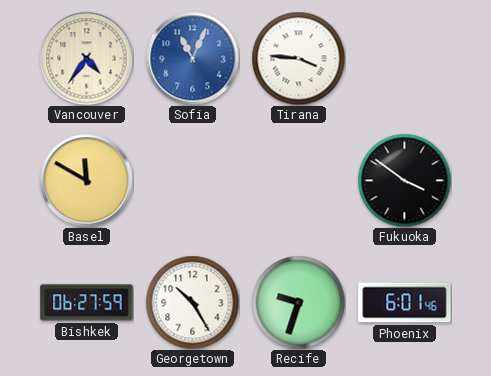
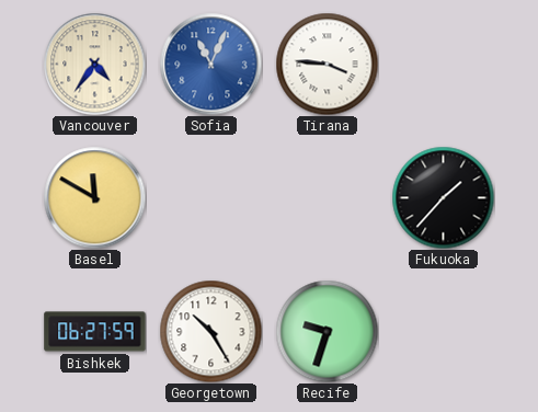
Fukuoka: 3:51 -> 1:37
Phoenix: 6:01 -> none
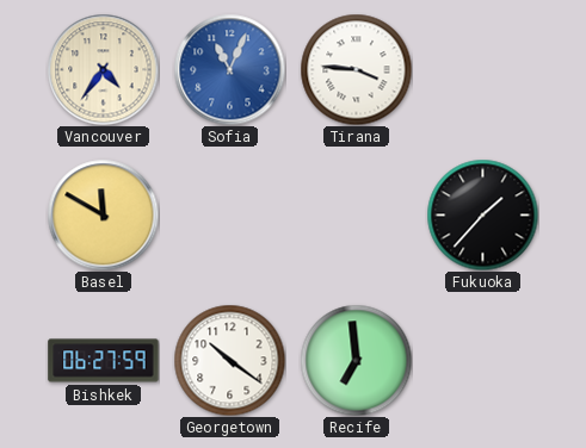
Georgetown: 10:25 -> 10:21
Recife: 9:33 -> 6:59
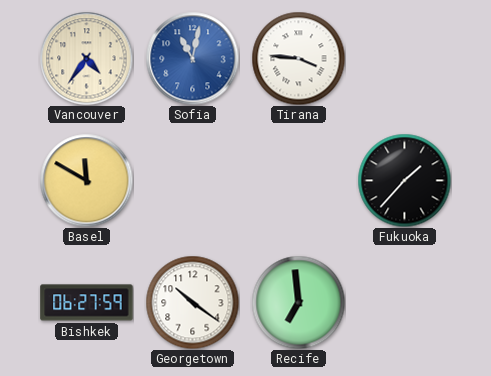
Sofia: 11:04 -> 11:02
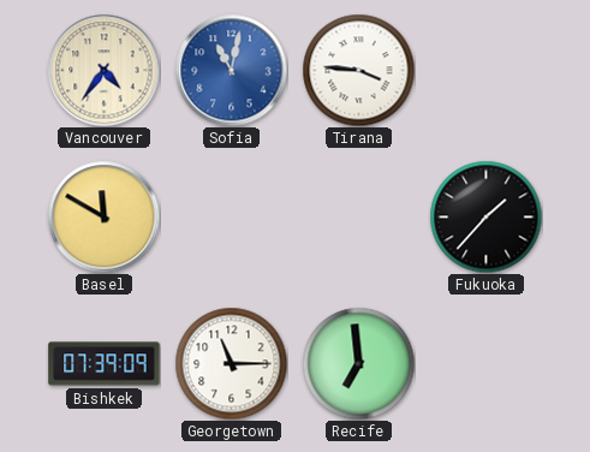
Bishkek: 06:27 -> 07:39
Georgetown: 10:21 -> 11:15
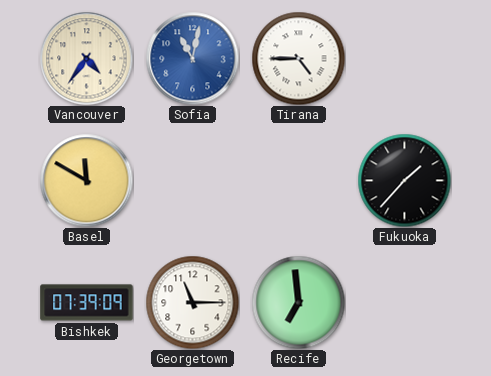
Tirana: 3:46 -> 4:45
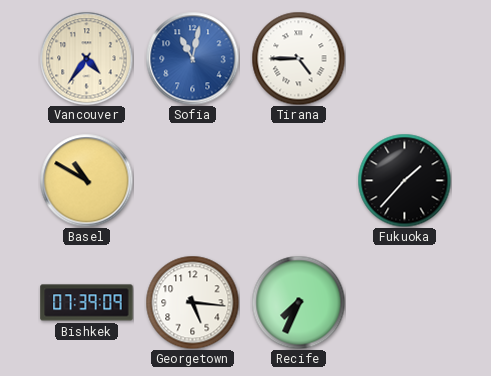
Basel: 11:50 -> 10:50
Georgetown: 11:15 -> 5:16
Recife: 6:59 -> 7:34
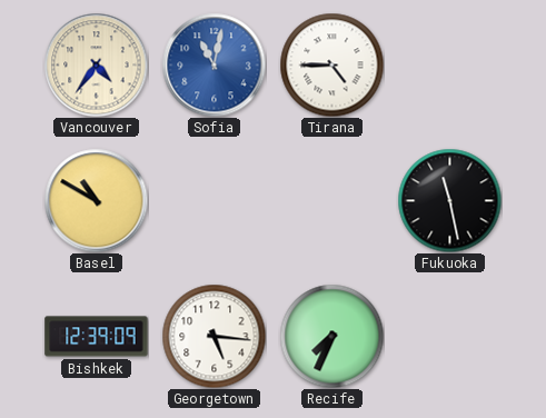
Fukuoka: 1:37 -> 11:28
Bishkek: 07:39 -> 12:39
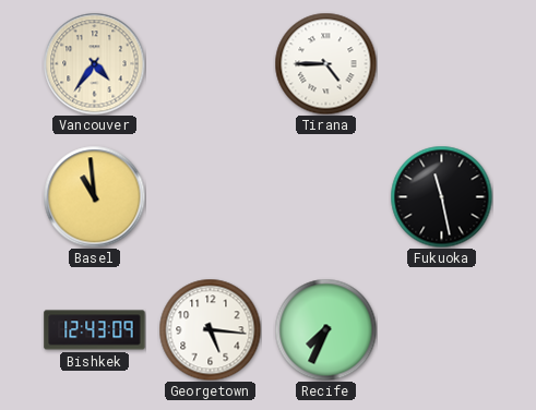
Sofia: 11:02 -> none
Basel: 10:50 -> 10:59
Bishkek: 12:39 -> 12:43
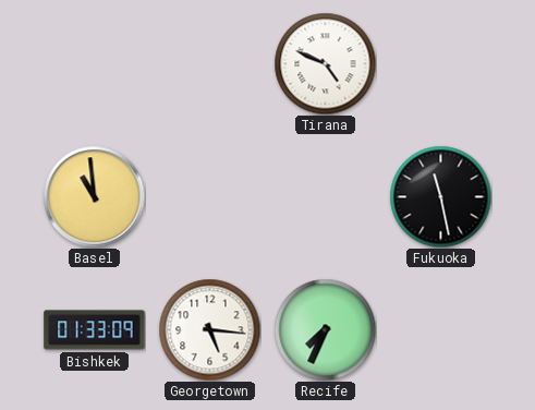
Vancouver: 4:36 -> none
Tirana: 4:45 -> 4:49
Bishkek: 12:43 -> 01:33
